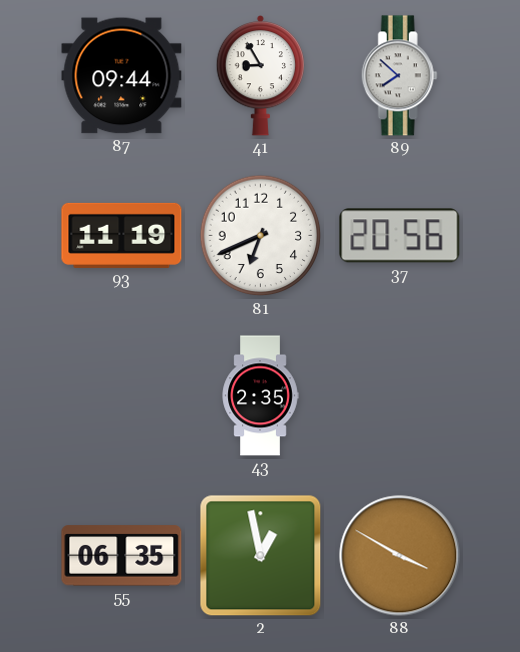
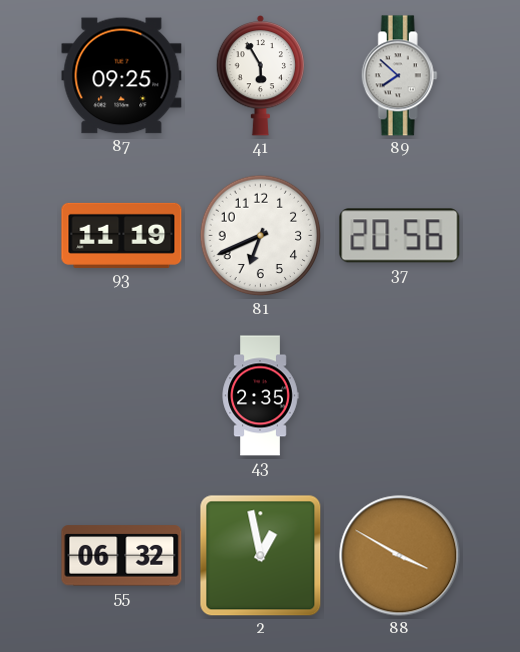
87: 09:44 -> 09:25
41: 8:55 -> 5:55
55: 06:35 -> 06:32
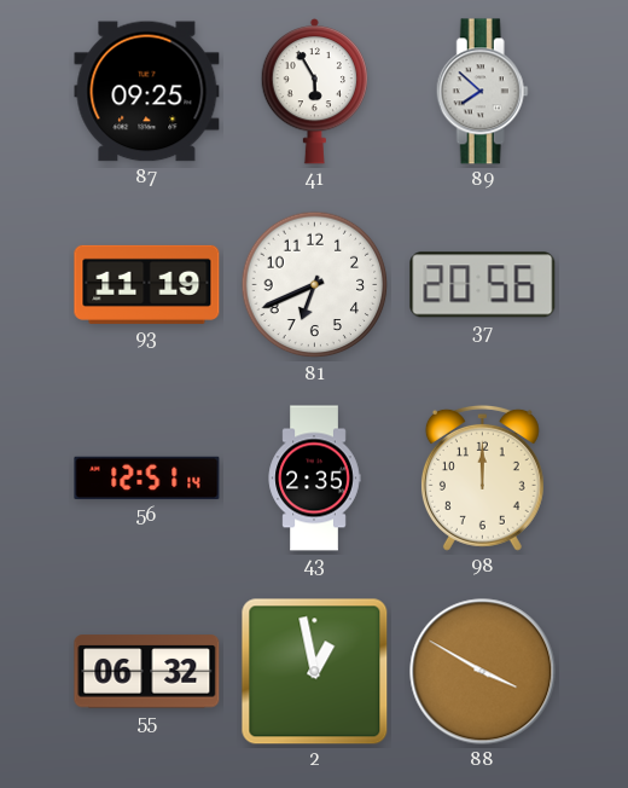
56: none -> 12:51
98: none -> 12:00
